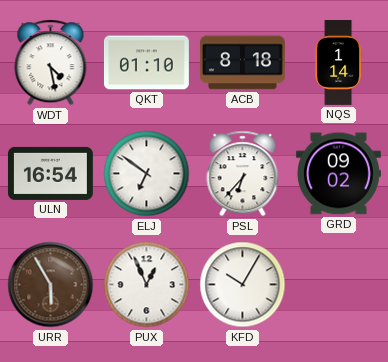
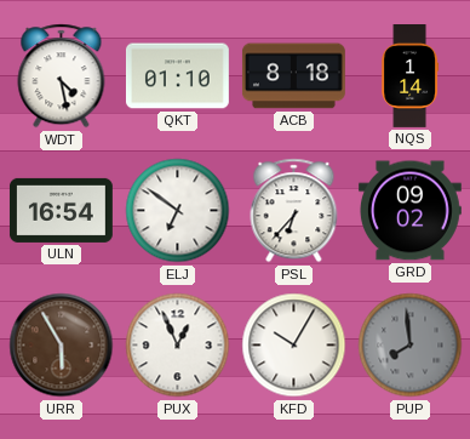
PUP: none -> 7:59
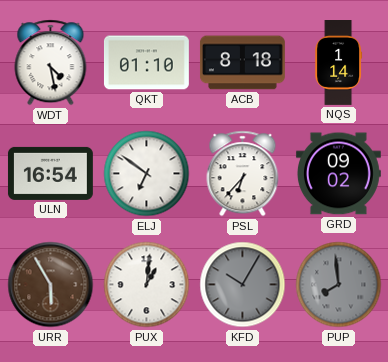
PUX: 12:56 -> 1:01
KFD dial: white -> grey
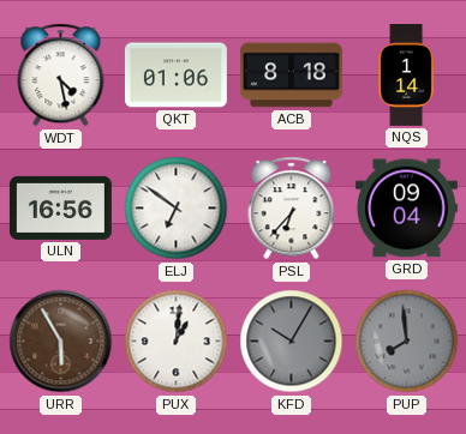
QKT: 01:10 -> 01:06
ULN: 16:54 -> 16:56
GRD: 09:02 -> 09:04
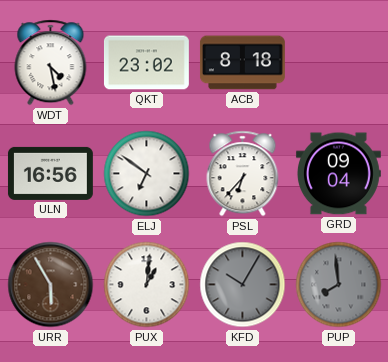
QKT: 01:06 -> 23:02
NQS: 1:14 -> none
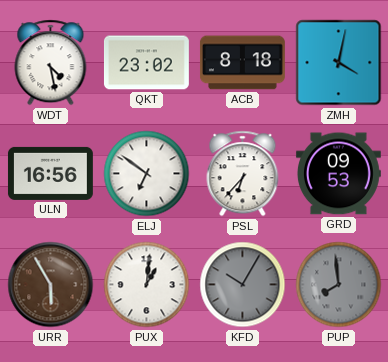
ZMH: none -> 4:02
GRD: 09:04 -> 09:53
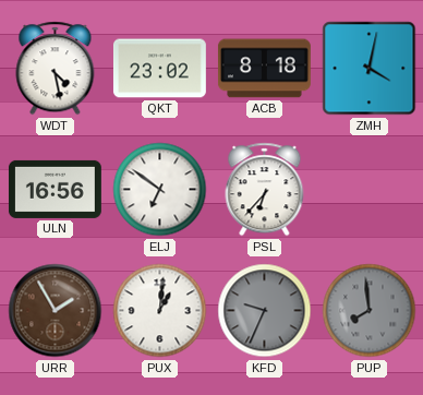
GRD: 09:53 -> none
URR: 5:55 -> 1:55
KFD: 10:05 -> 9:34
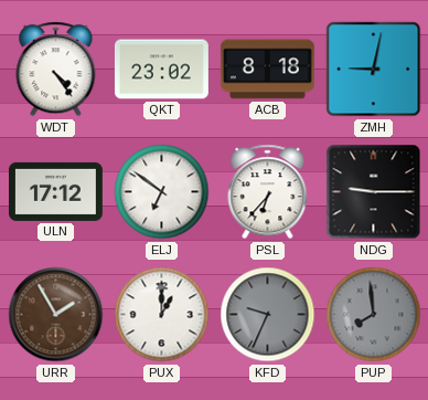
WDT: 4:28 -> 4:24
ZMH: 4:02 -> 9:02
ULN: 16:56 -> 17:12
NDG: none -> 9:15
PUX: 1:01 -> 1:00
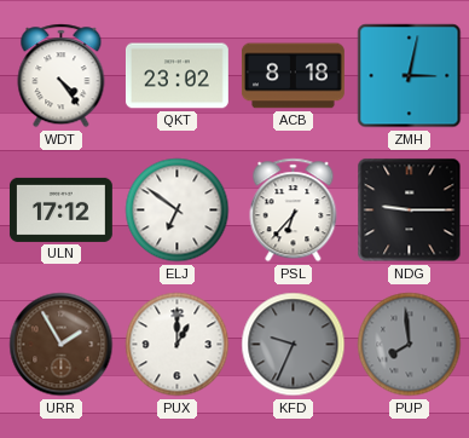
ZMH: 9:02 -> 3:02
